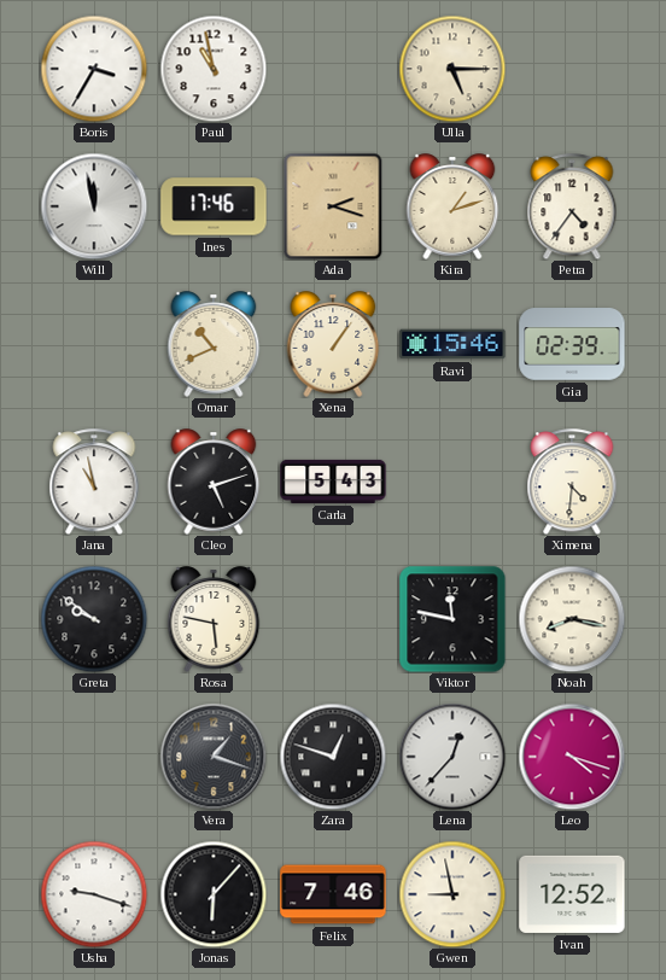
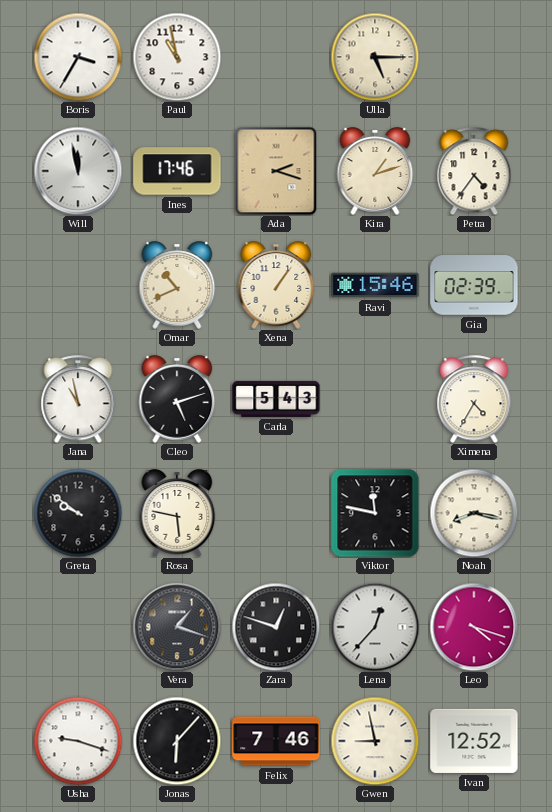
Ximena: 4:31 -> 4:35
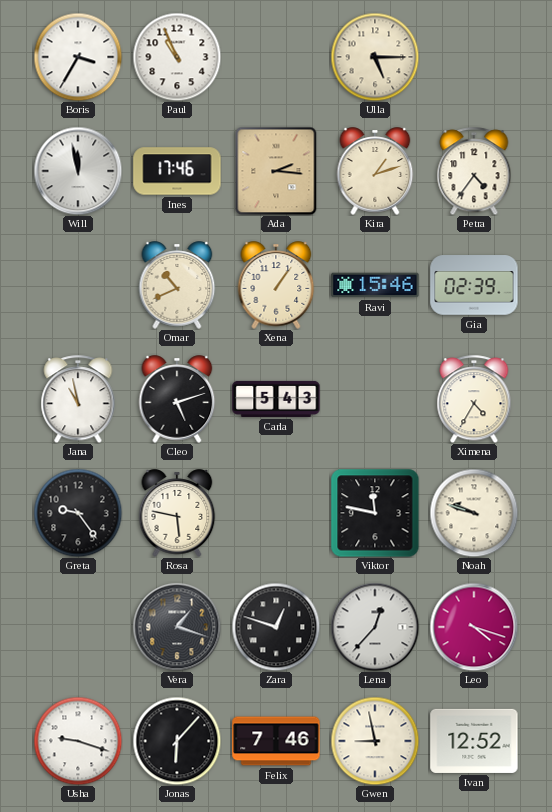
Paul: 10:58 -> 10:56
Ada: 2:18 -> 2:16
Greta: 9:51 -> 9:24
Noah: 8:17 -> 9:48
